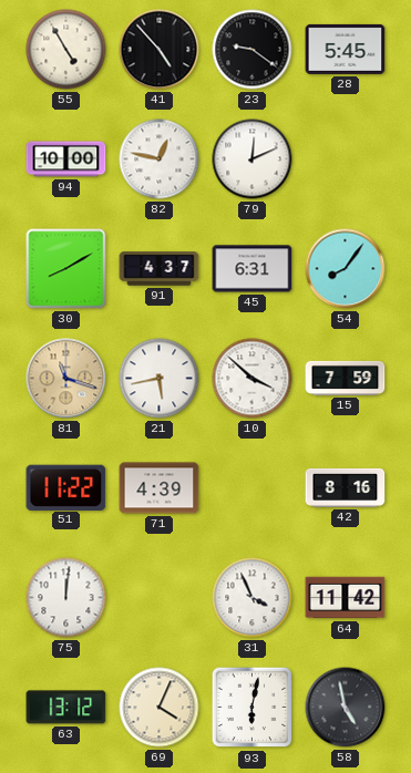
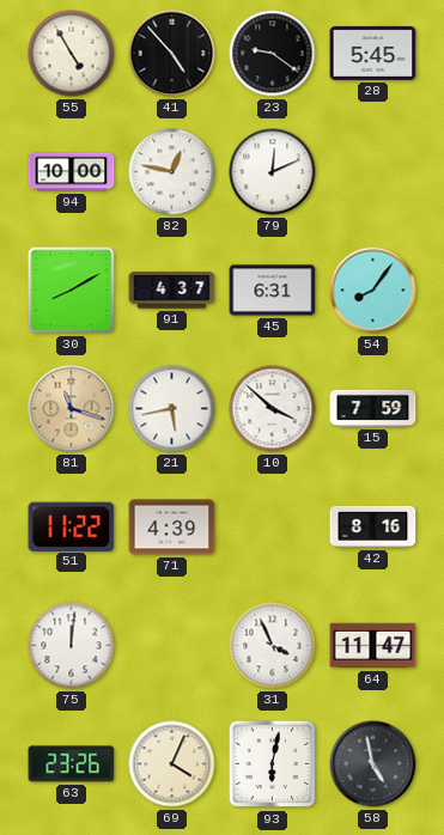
64: 11:42 -> 11:47
63: 13:12 -> 23:26
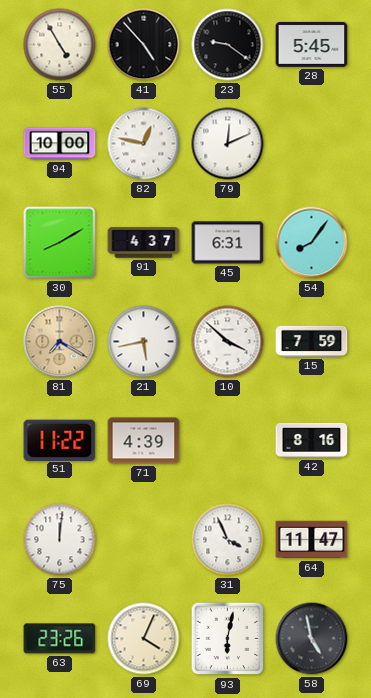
81: 11:18 -> 7:20
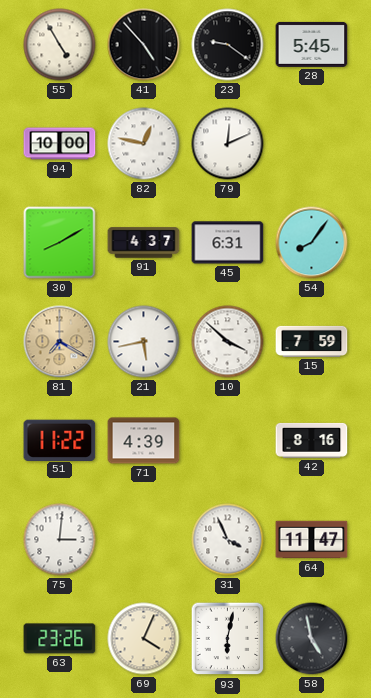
75: 12:01 -> 3:01
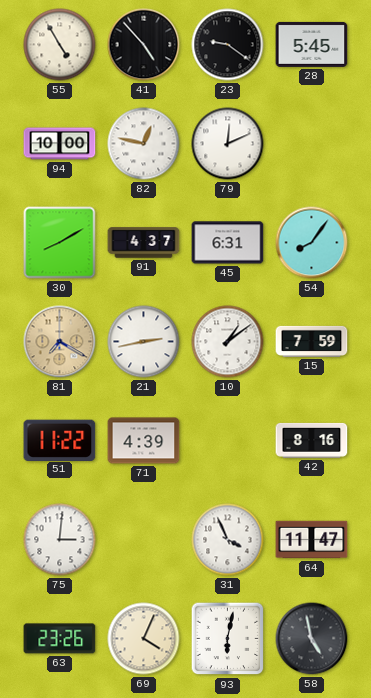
21: 5:43 -> 2:43
10: 3:52 -> 1:09
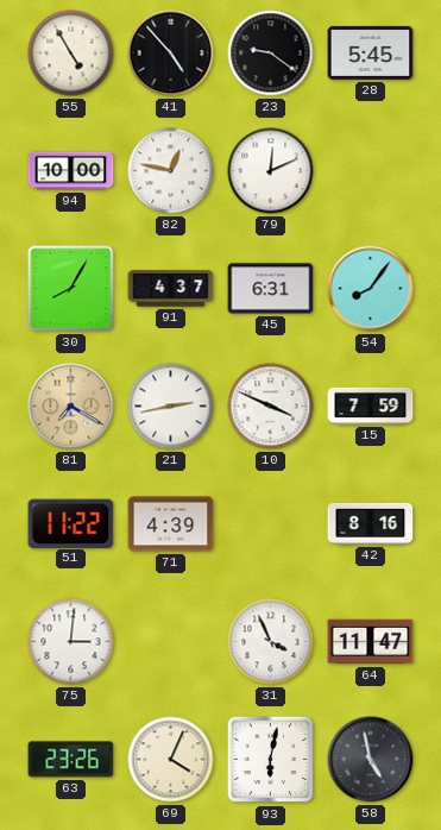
30: 8:10 -> 8:05
10: 1:09 -> 3:49
